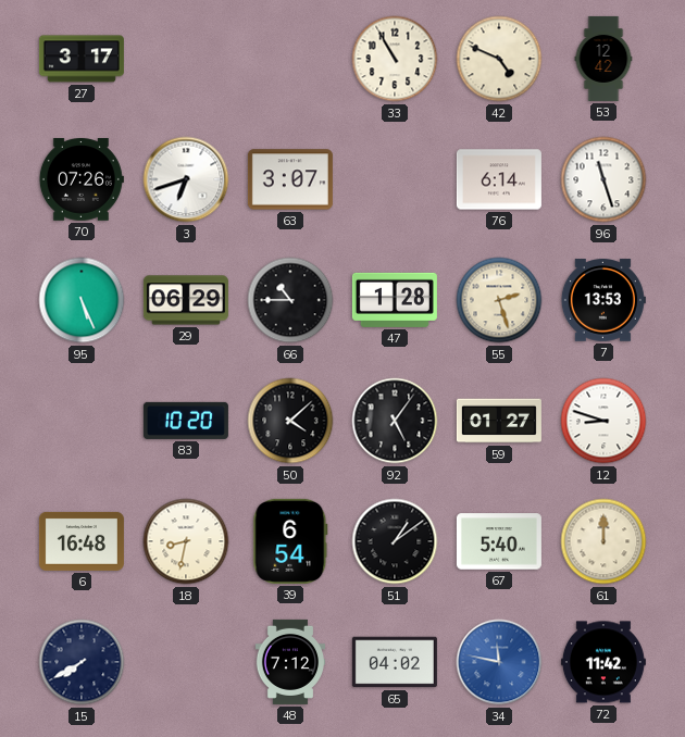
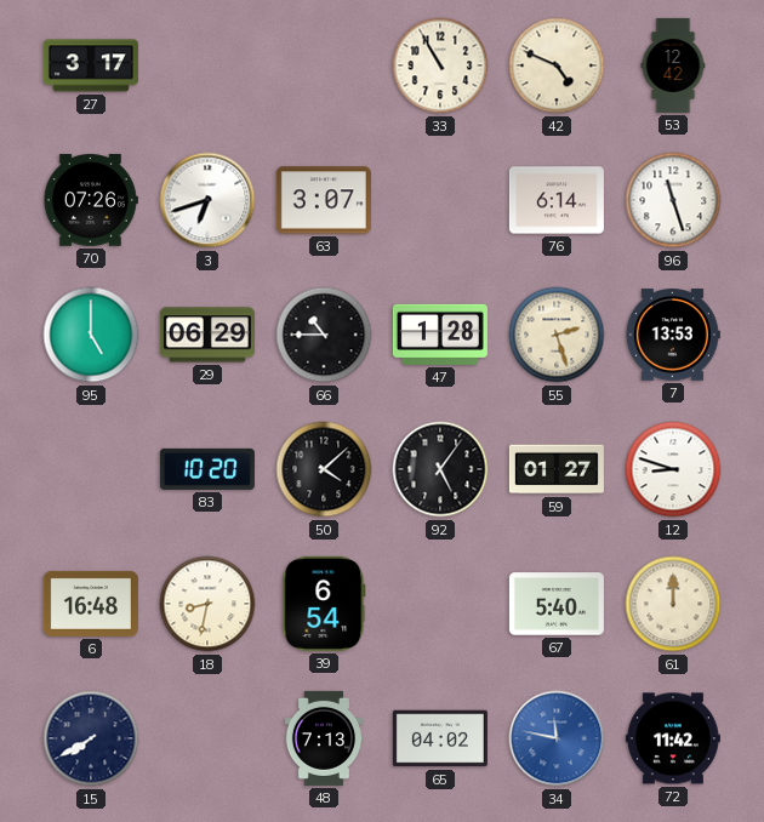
95: 5:26 -> 5:00
51: 1:09 -> none
48: 7:12 -> 7:13
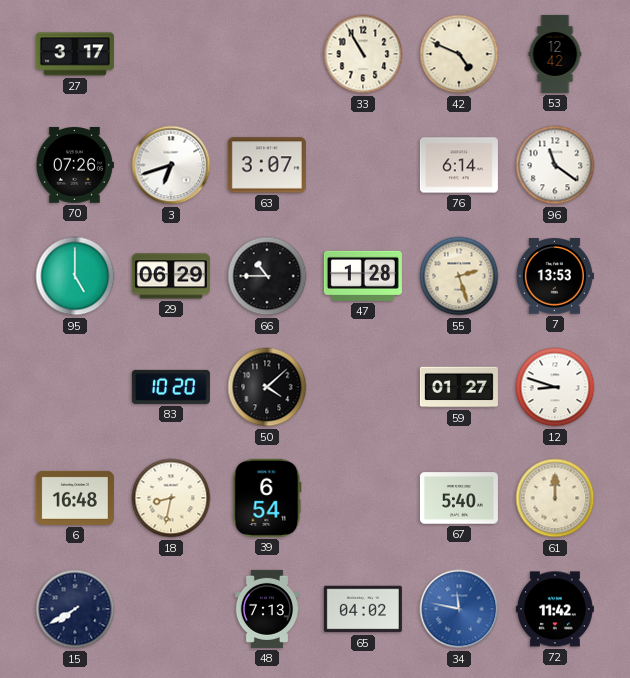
96: 11:27 -> 11:21
92: 5:06 -> none
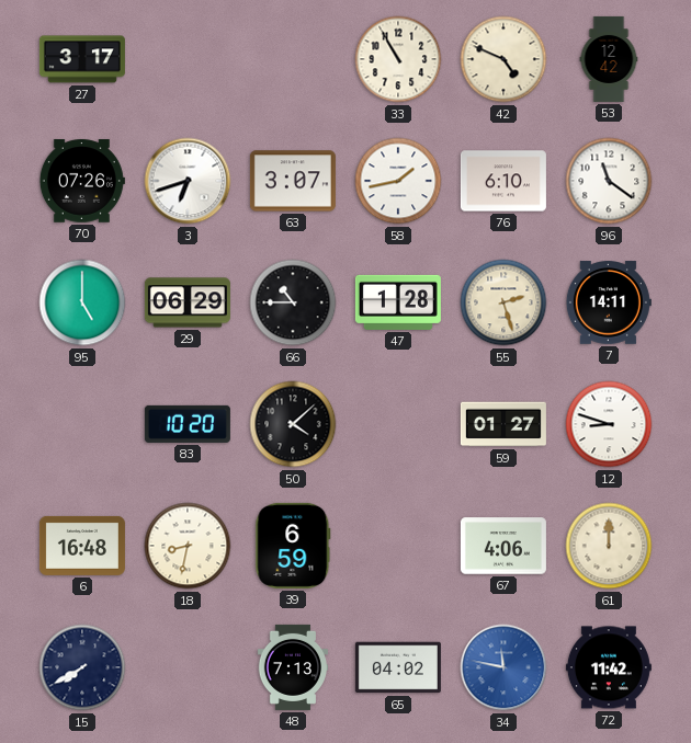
58: none -> 1:43
76: 6:14 -> 6:10
7: 13:53 -> 14:11
39: 6:54 -> 6:59
67: 5:40 -> 4:06
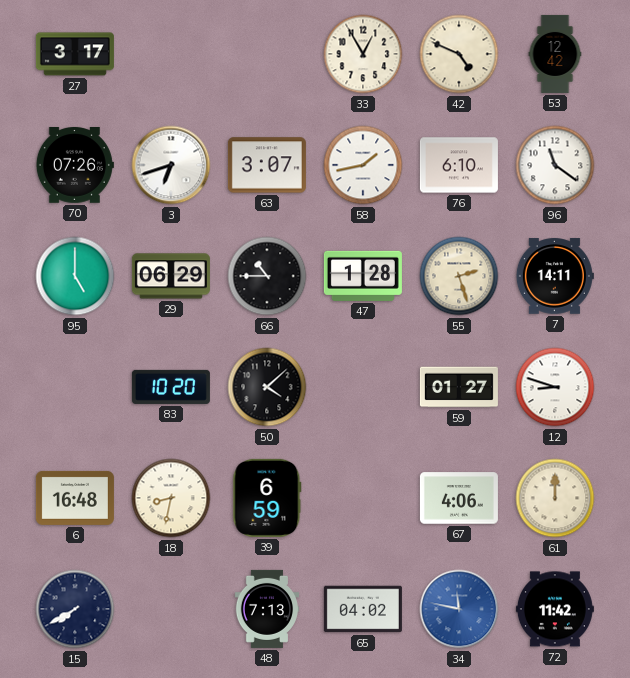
33: 10:55 -> 12:55
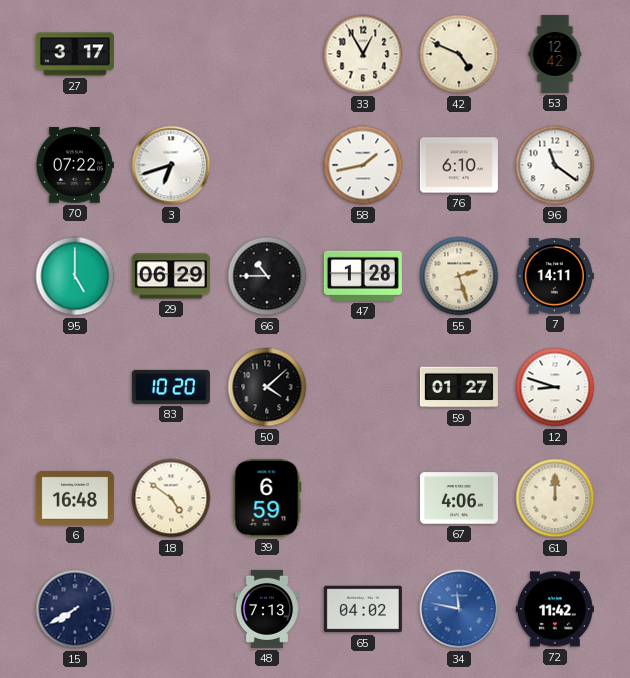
70: 07:26 -> 07:22
63: 3:07 -> none
18: 8:32 -> 4:51
